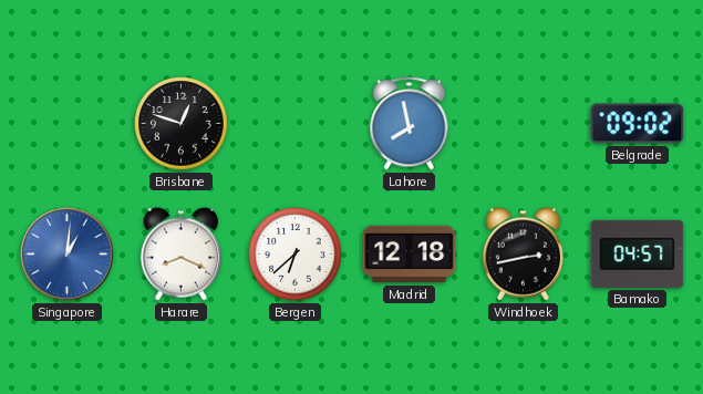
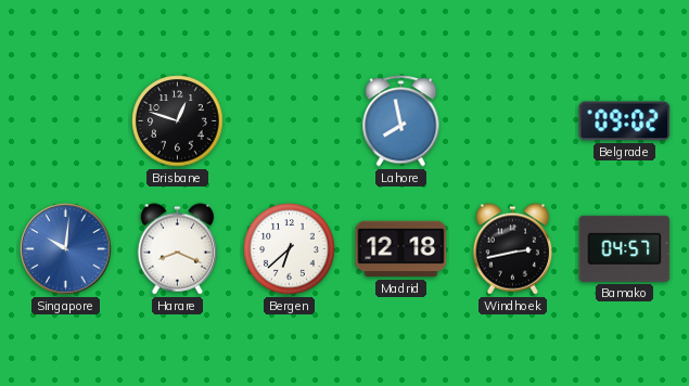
Singapore: 1:01 -> 10:01
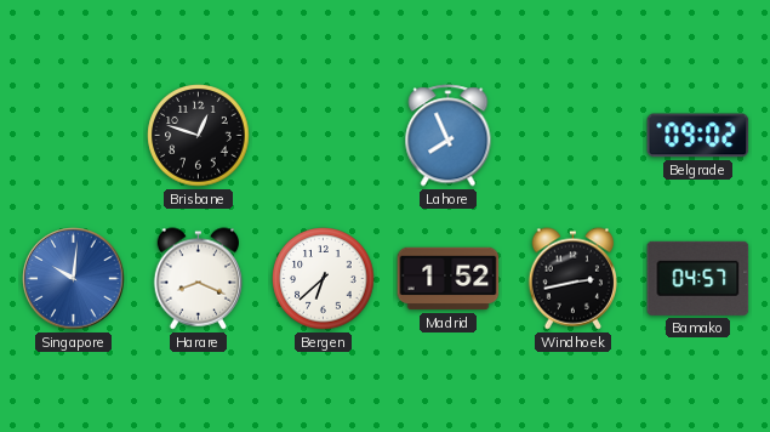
Lahore: 7:58 -> 7:56
Madrid: 12:18 -> 1:52
